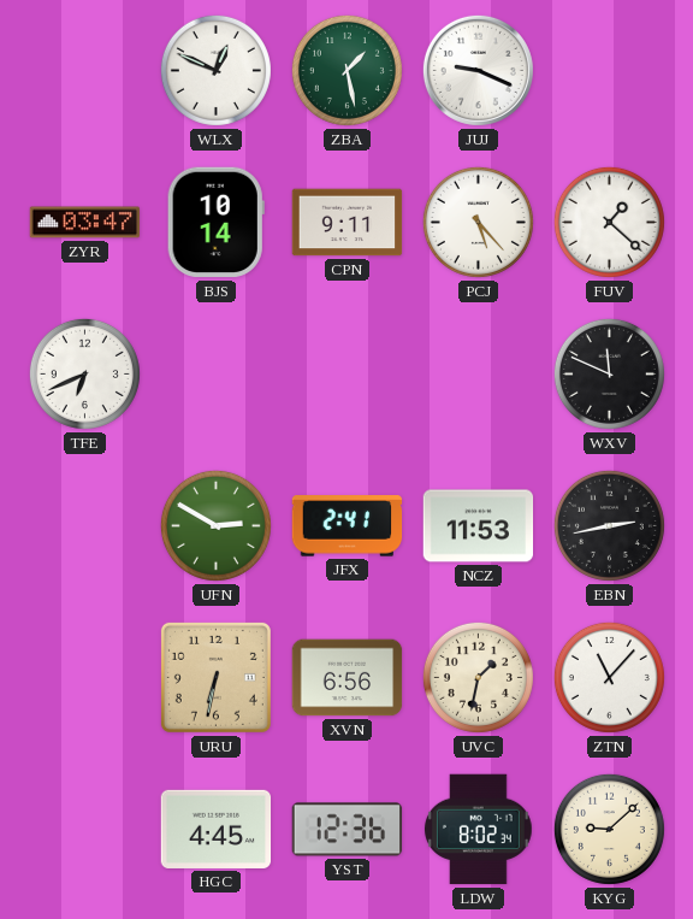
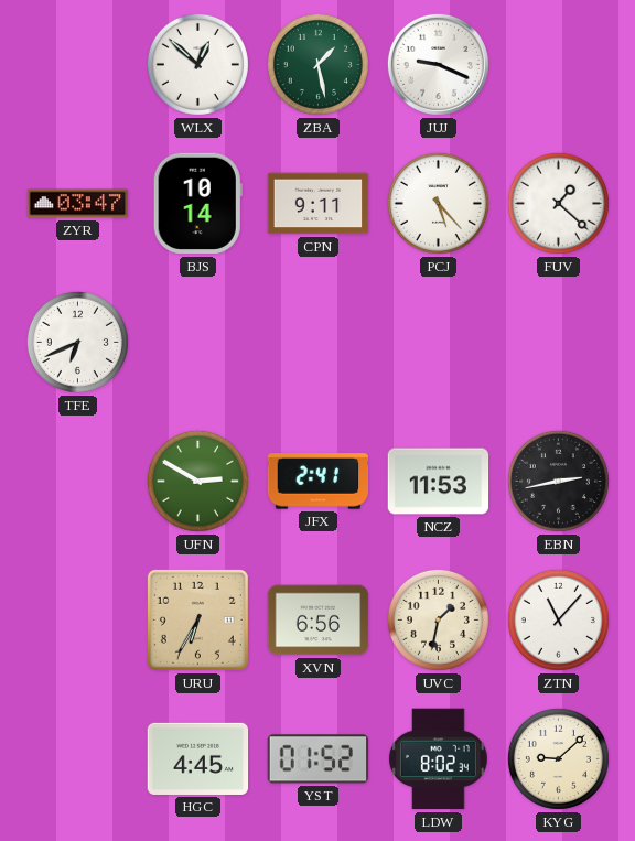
WLX: 12:49 -> 12:52
WXV: 11:49 -> none
URU: 6:32 -> 6:35
YST: 12:36 -> 01:52
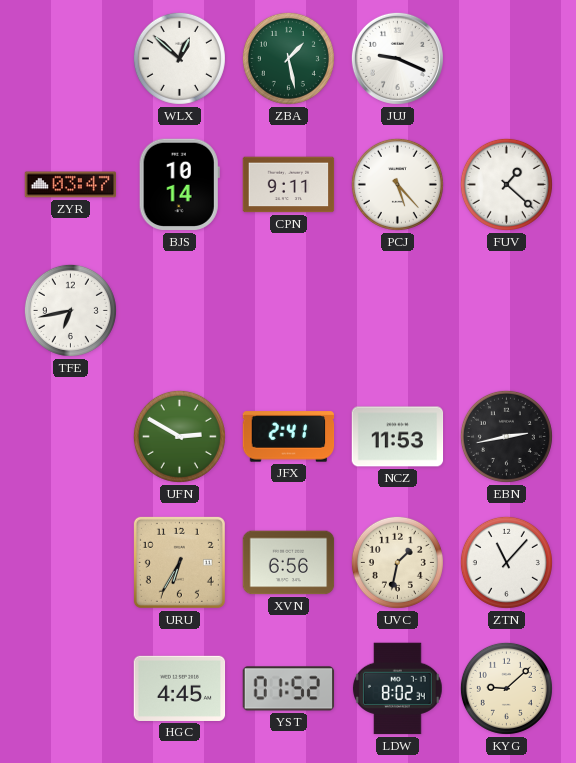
TFE: 6:41 -> 6:43
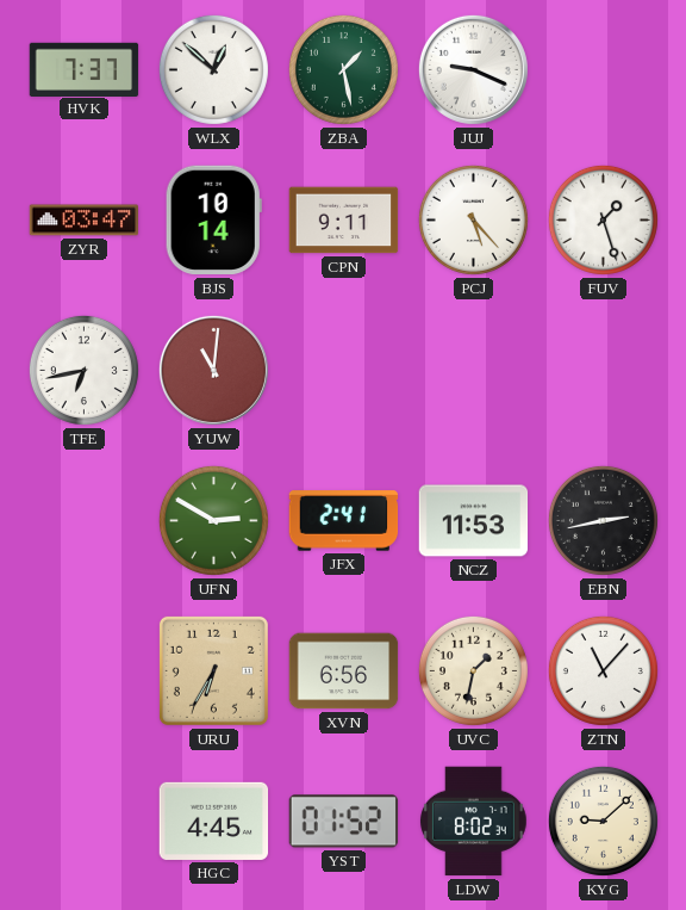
HVK: none -> 7:37
FUV: 1:22 -> 1:27
YUW: none -> 11:01
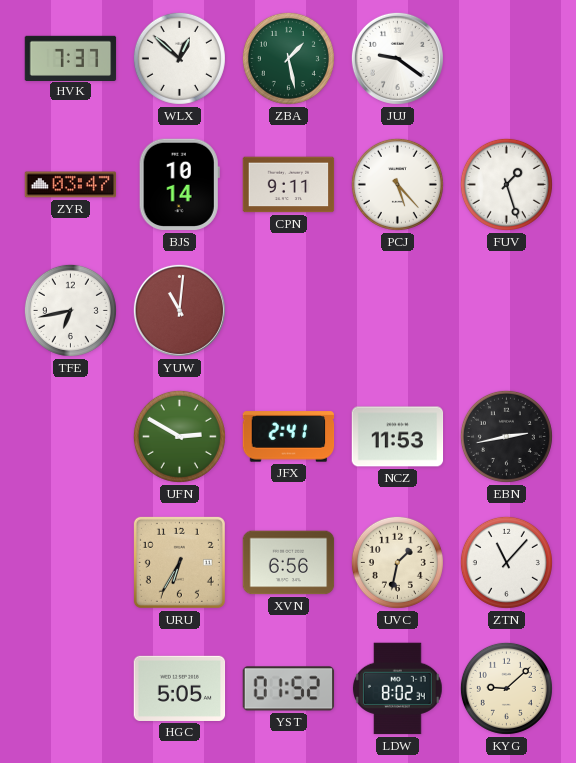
JUJ: 9:19 -> 9:21
HGC: 4:45 -> 5:05
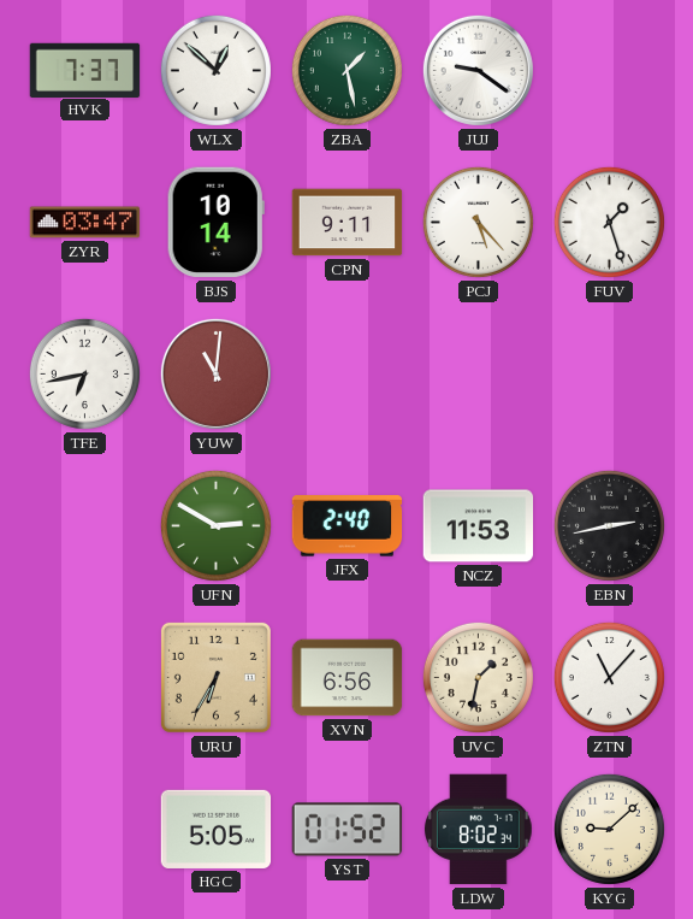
JFX: 2:41 -> 2:40
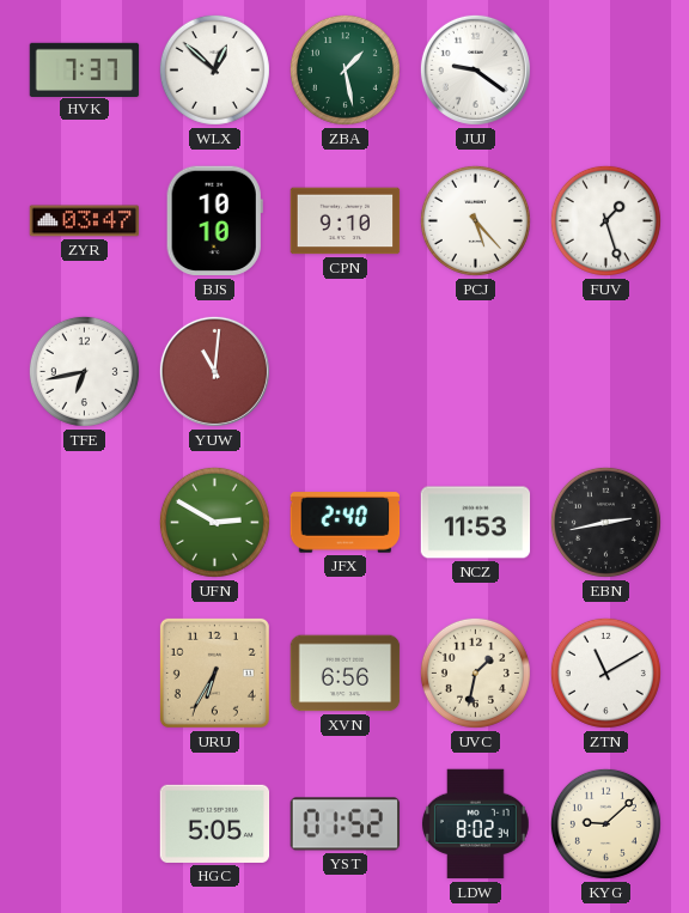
BJS: 10:14 -> 10:10
CPN: 9:11 -> 9:10
ZTN: 11:07 -> 11:10
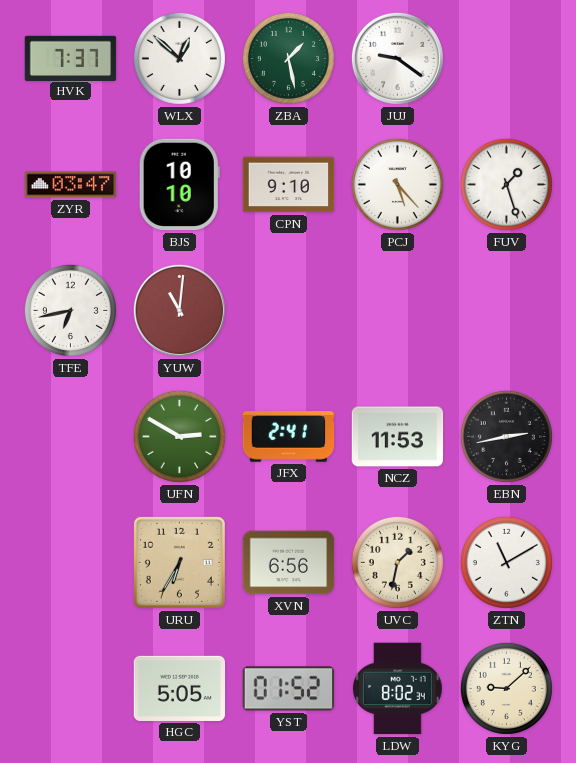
JFX: 2:40 -> 2:41
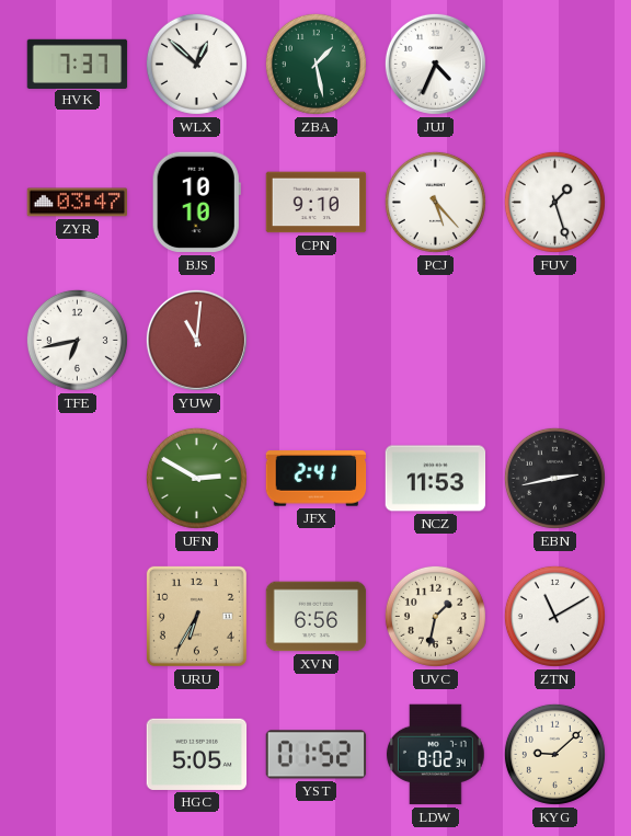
JUJ: 9:21 -> 4:34
